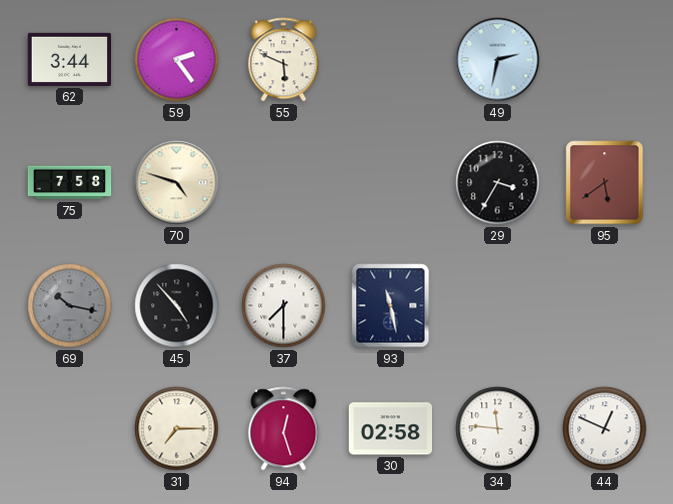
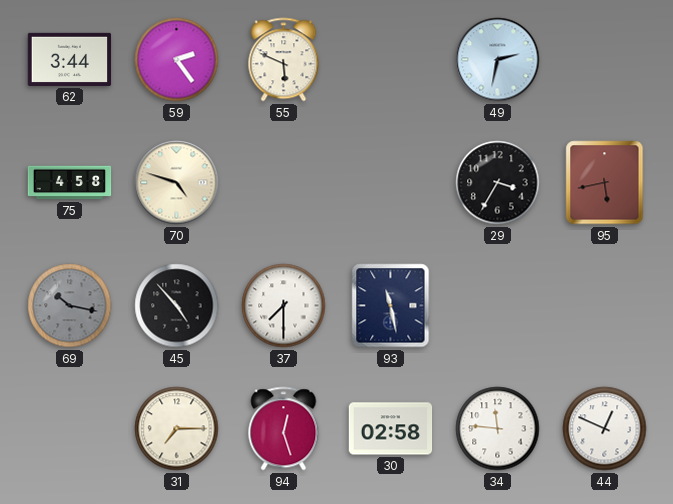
75: 7:58 -> 4:58
95: 5:39 -> 5:43
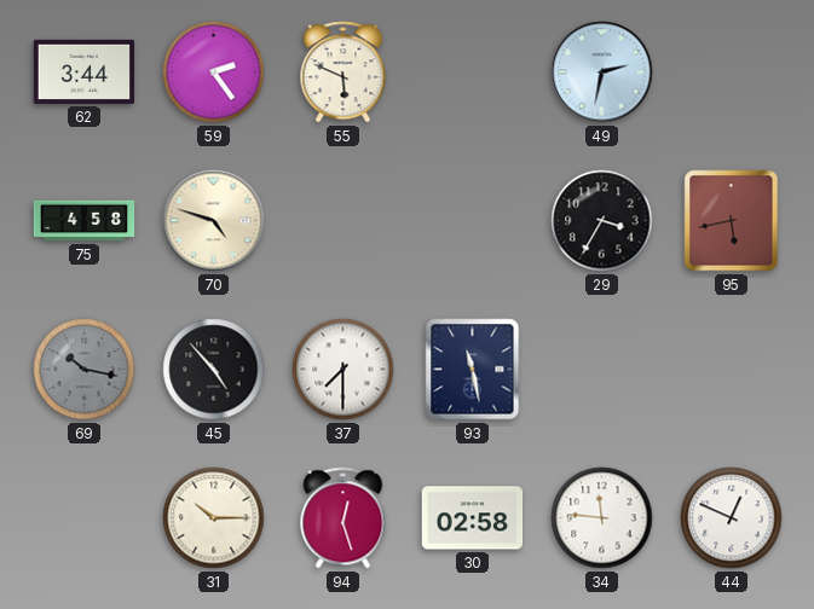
31: 7:15 -> 10:15
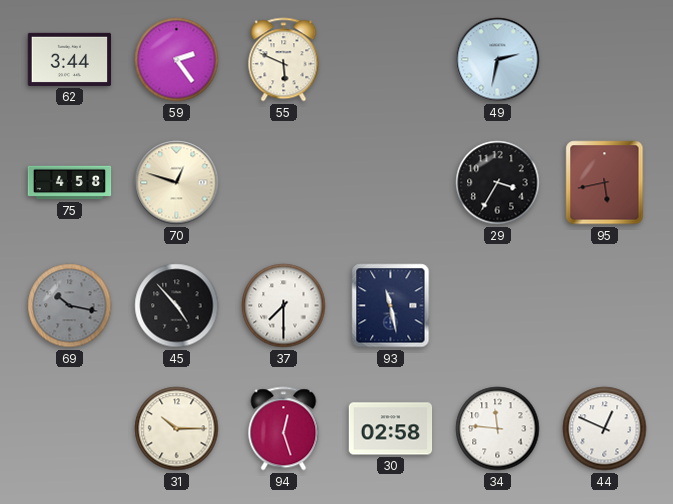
70: 4:48 -> 12:48
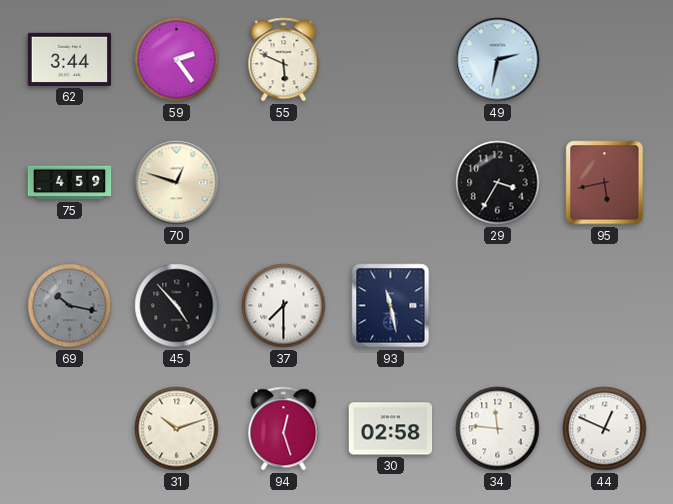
75: 4:58 -> 4:59
31: 10:15 -> 10:12
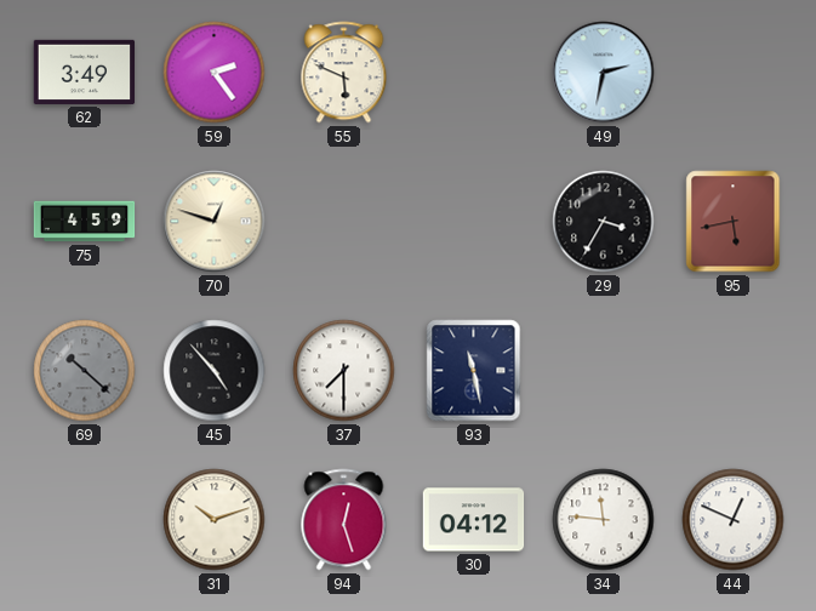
62: 3:44 -> 3:49
69: 10:17 -> 10:22
30: 02:58 -> 04:12
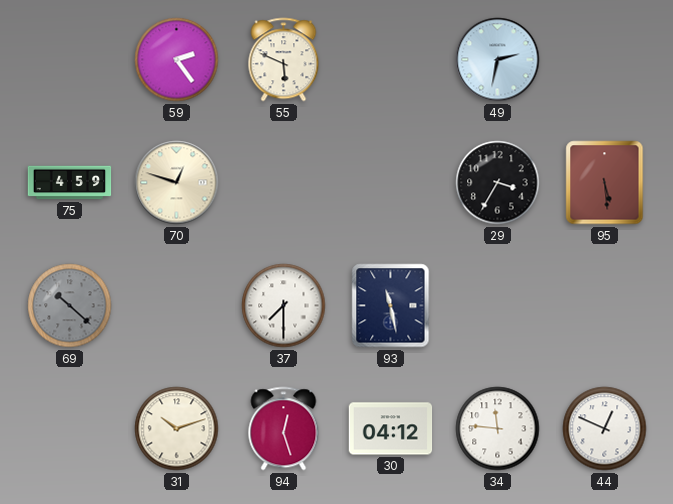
62: 3:49 -> none
95: 5:43 -> 5:29
45: 4:53 -> none
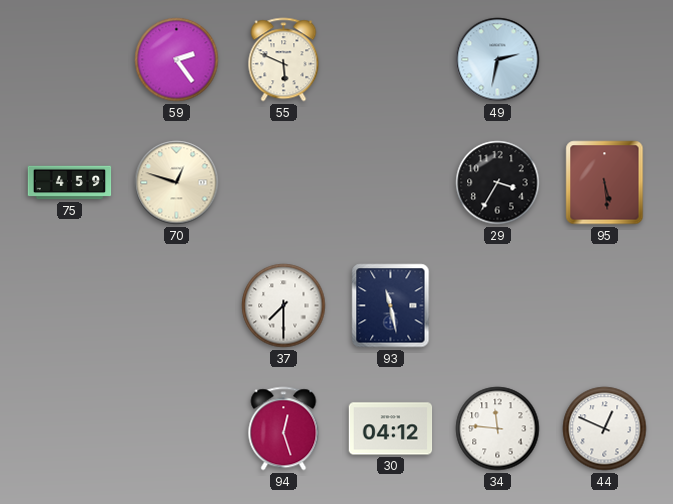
69: 10:22 -> none
31: 10:12 -> none
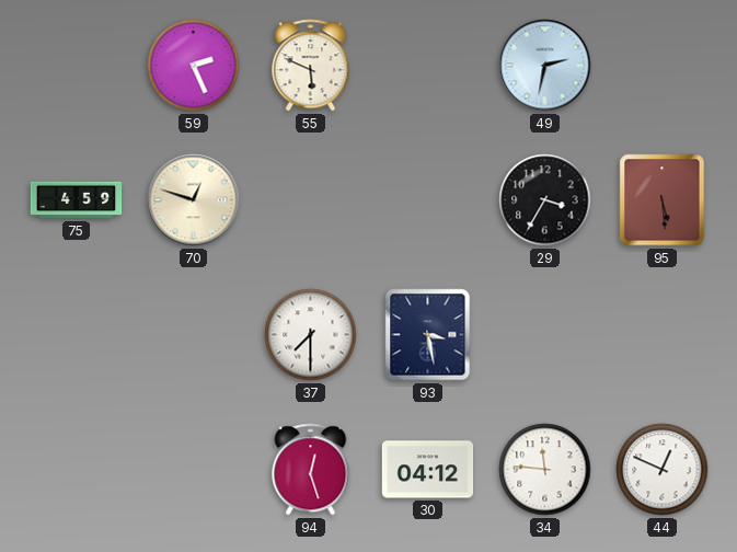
59: 2:24 -> 2:26
93: 11:28 -> 3:28
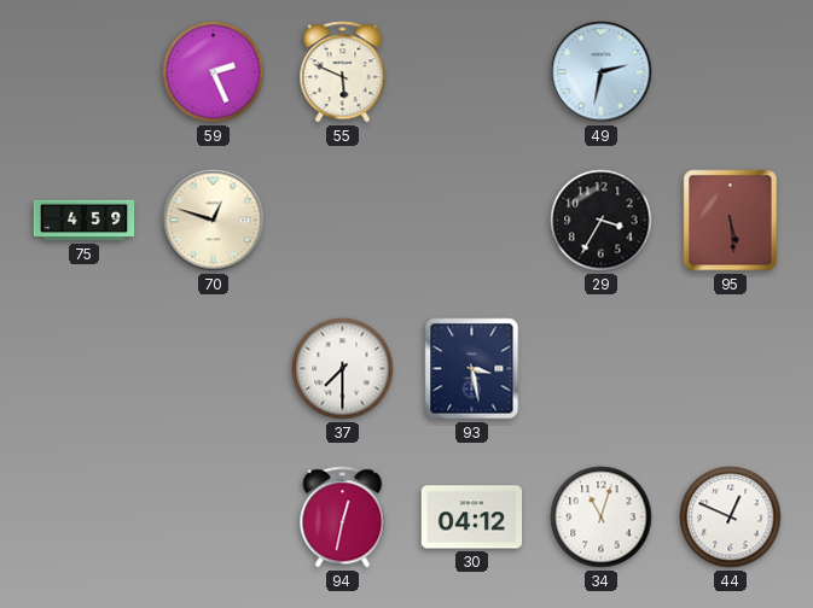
94: 12:27 -> 12:32
34: 11:46 -> 11:03
